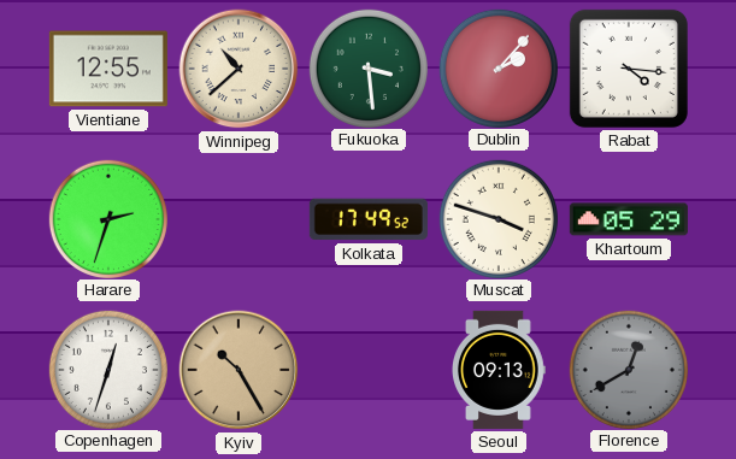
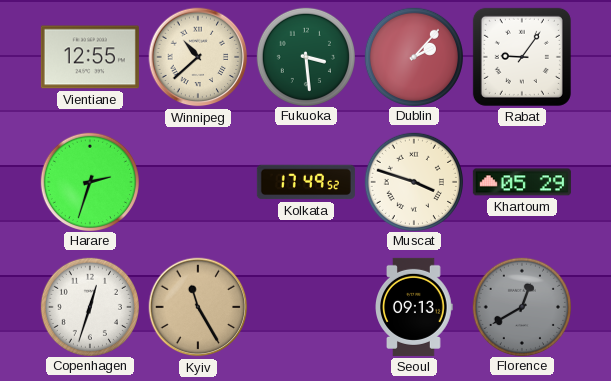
Rabat: 4:16 -> 9:06
Kyiv: 10:25 -> 11:25
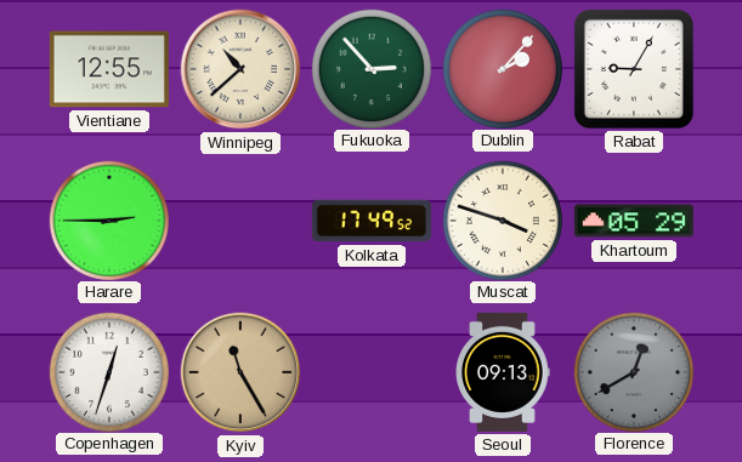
Fukuoka: 3:29 -> 2:53
Rabat: 9:06 -> 9:05
Harare: 2:33 -> 2:45
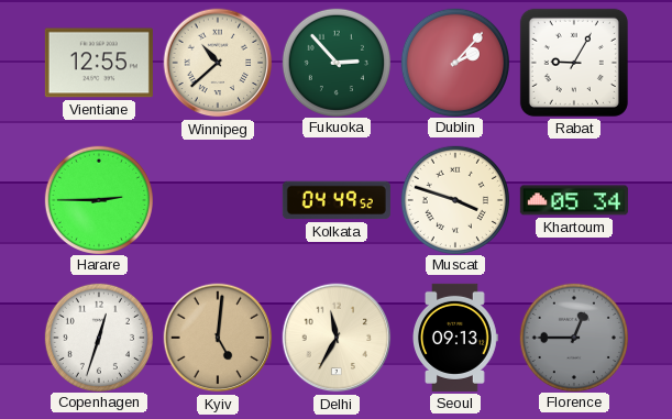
Kolkata: 17:49 -> 04:49
Khartoum: 05:29 -> 05:34
Kyiv: 11:25 -> 5:01
Delhi: none -> 11:35
Florence: 12:40 -> 12:45
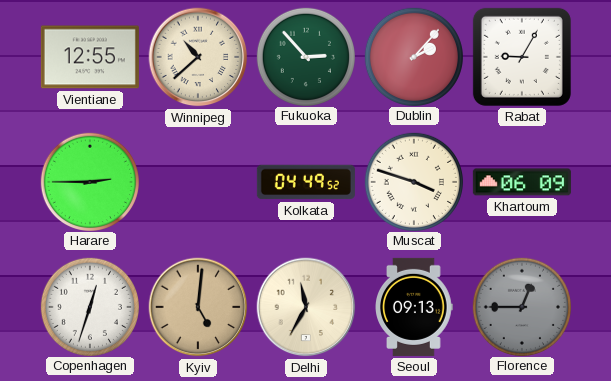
Khartoum: 05:34 -> 06:09
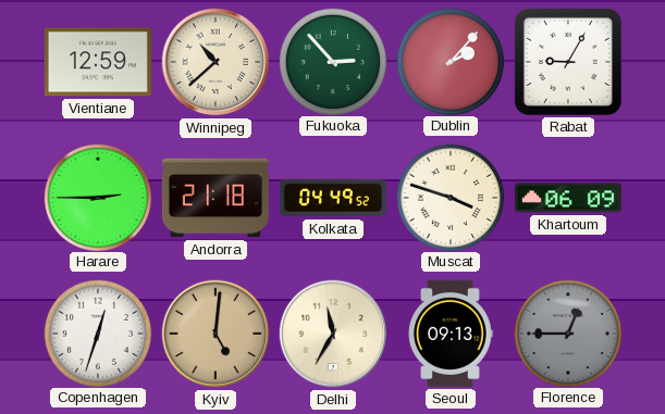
Vientiane: 12:55 -> 12:59
Andorra: none -> 21:18
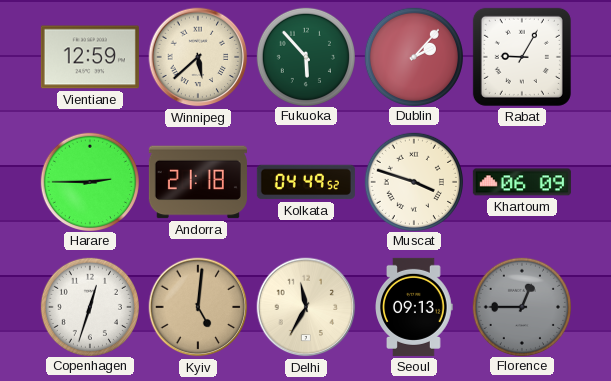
Winnipeg: 10:38 -> 5:38
Fukuoka: 2:53 -> 5:53
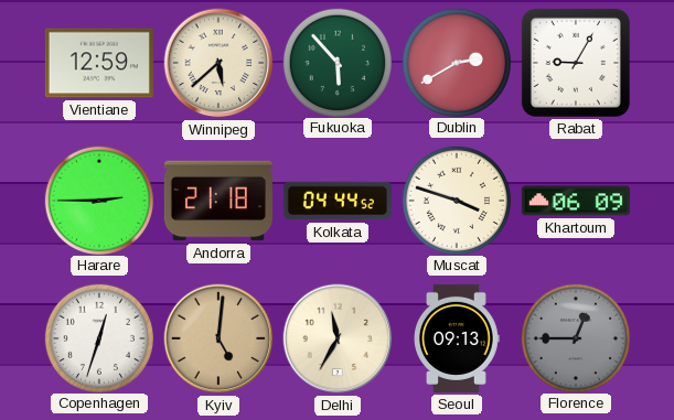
Dublin: 2:07 -> 2:40
Kolkata: 04:49 -> 04:44
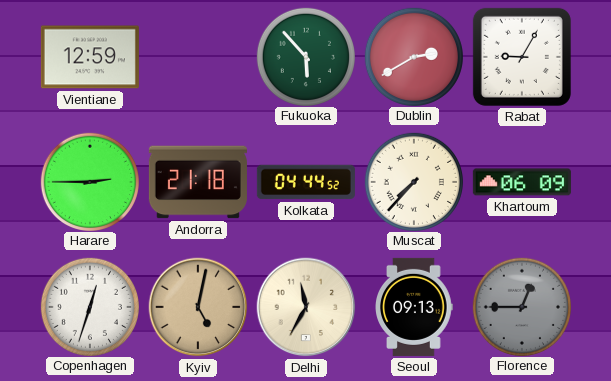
Winnipeg: 5:38 -> none
Muscat: 3:48 -> 7:37
Kyiv: 5:01 -> 5:02
